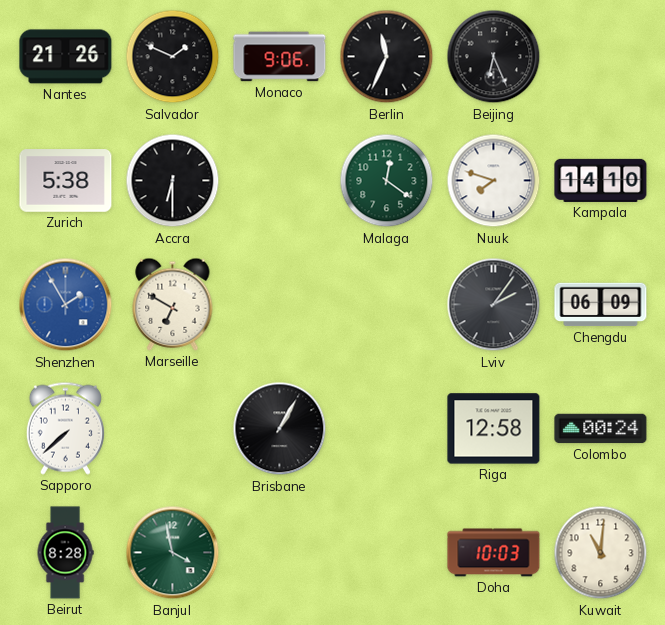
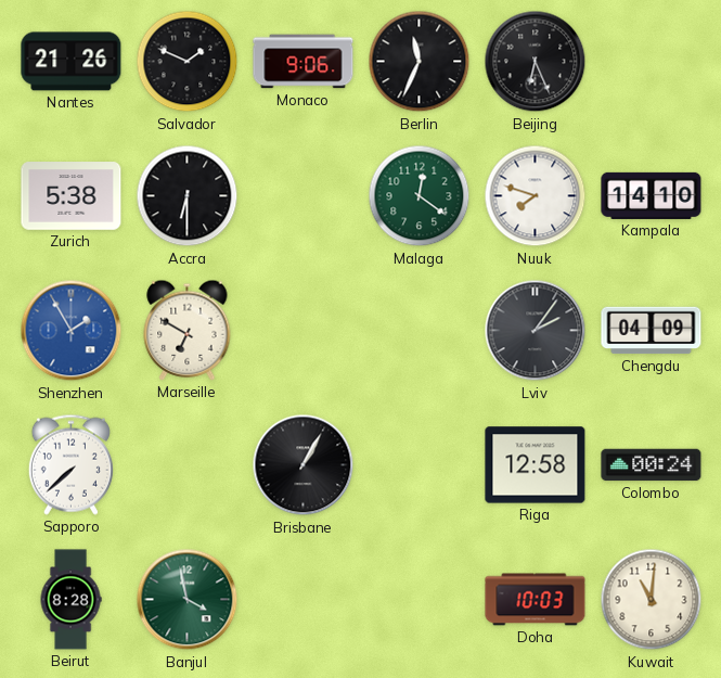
Chengdu: 06:09 -> 04:09
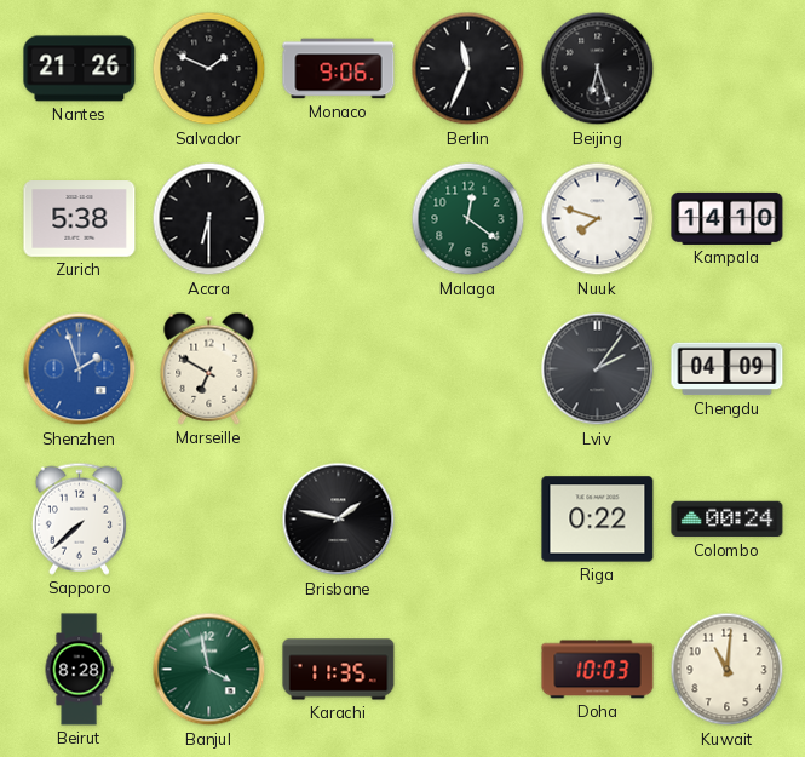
Beijing: 6:26 -> 6:27
Shenzhen: 1:55 -> 1:57
Brisbane: 1:05 -> 1:47
Riga: 12:58 -> 0:22
Karachi: none -> 11:35
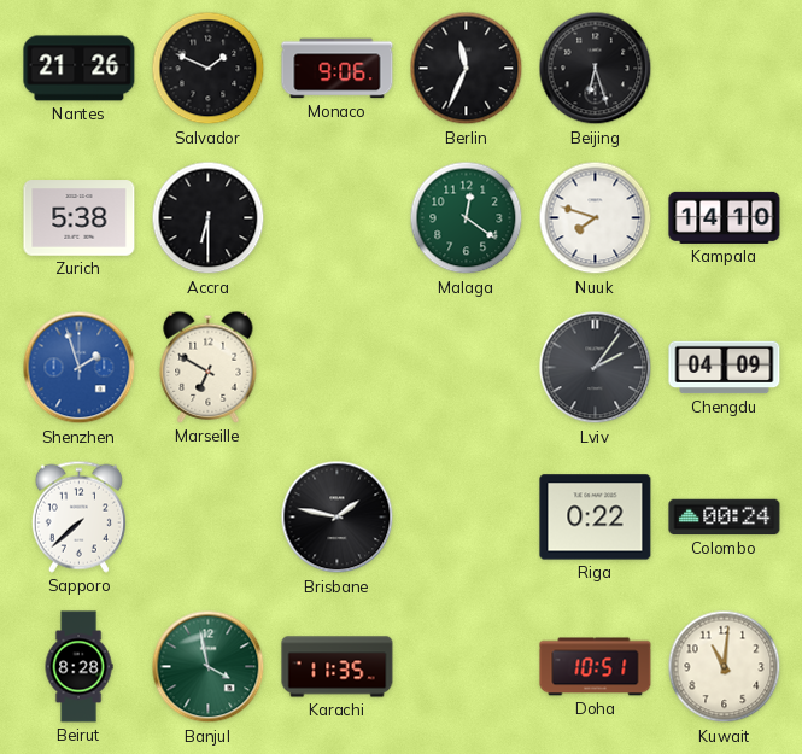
Doha: 10:03 -> 10:51
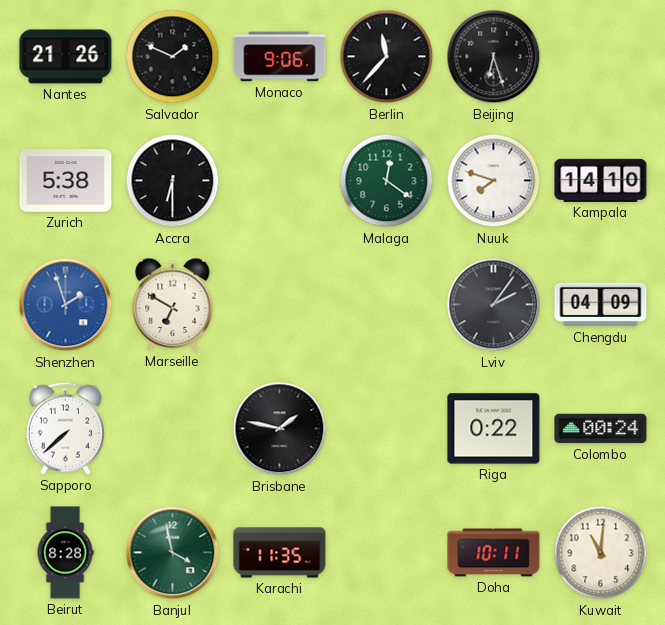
Berlin: 11:34 -> 11:37
Doha: 10:51 -> 10:11
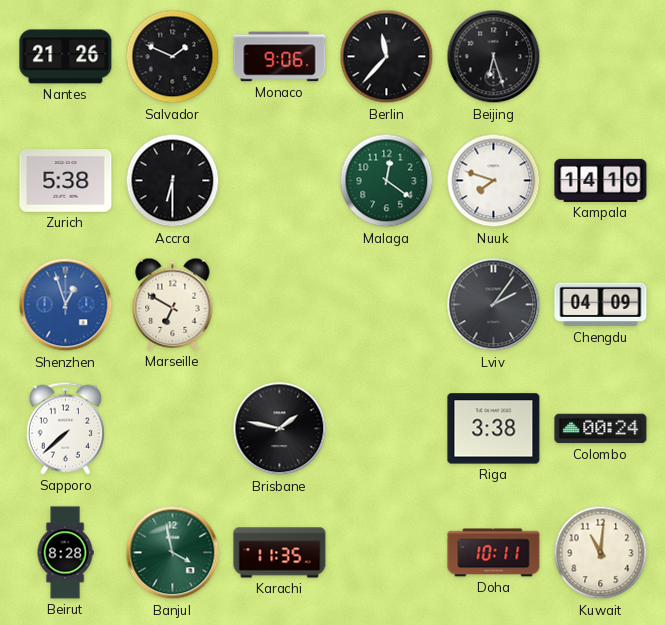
Shenzhen: 1:57 -> 12:57
Riga: 0:22 -> 3:38
